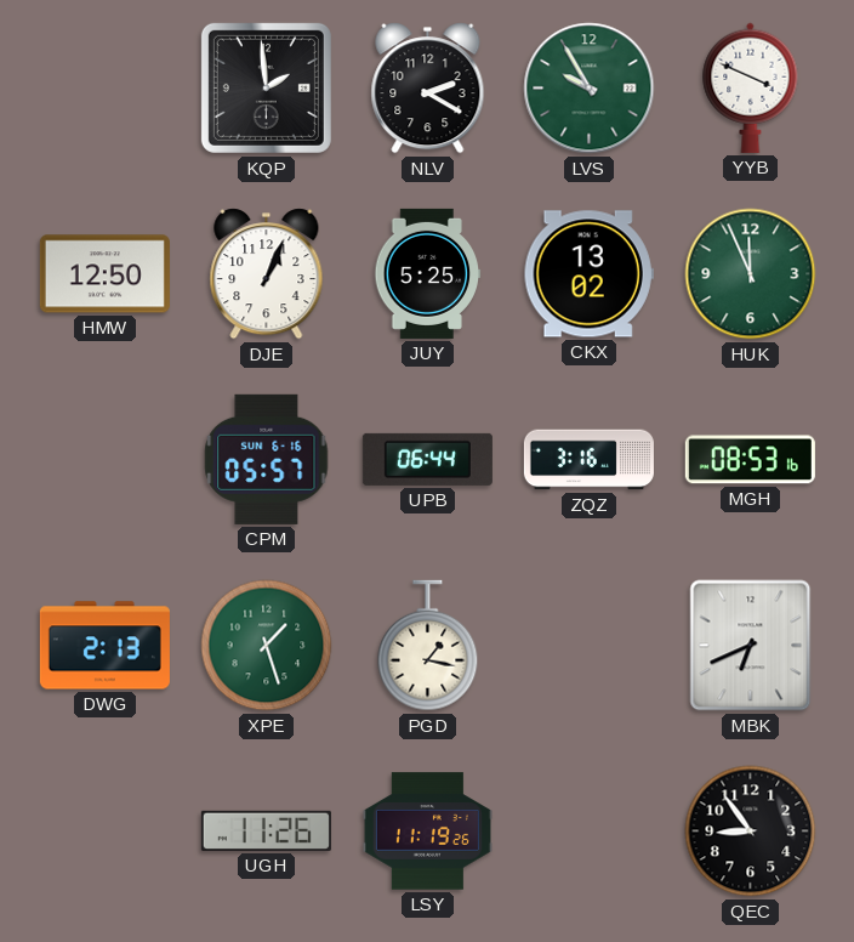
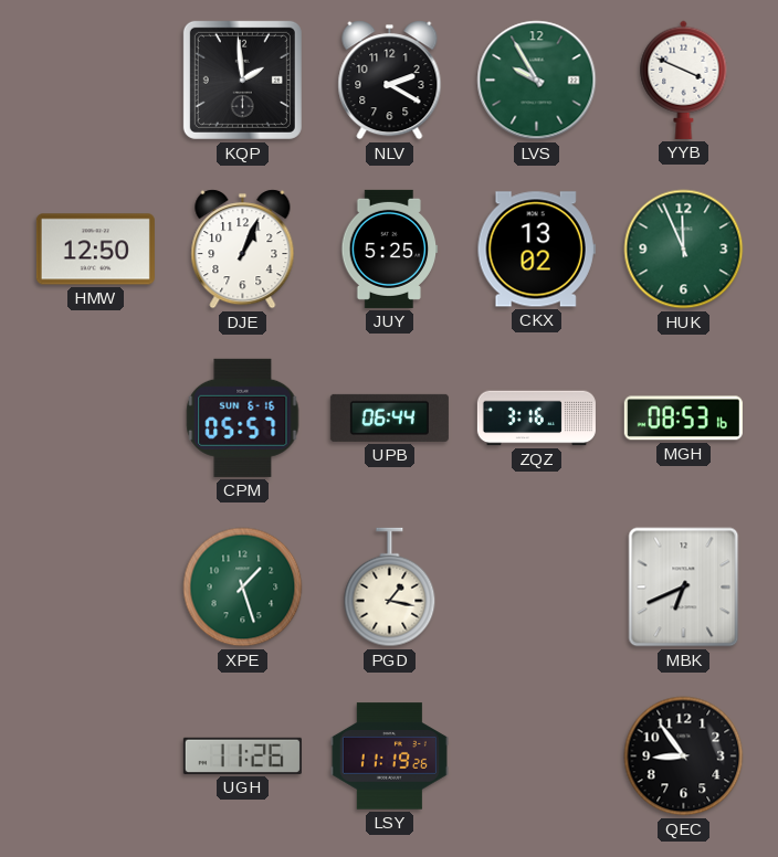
DWG: 2:13 -> none
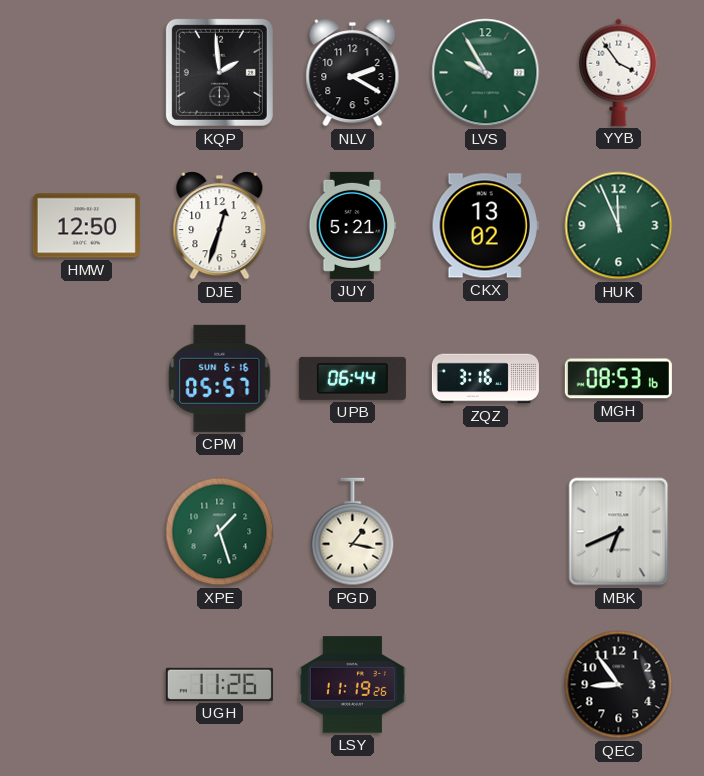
YYB: 3:49 -> 3:54
DJE: 1:04 -> 12:33
JUY: 5:25 -> 5:21
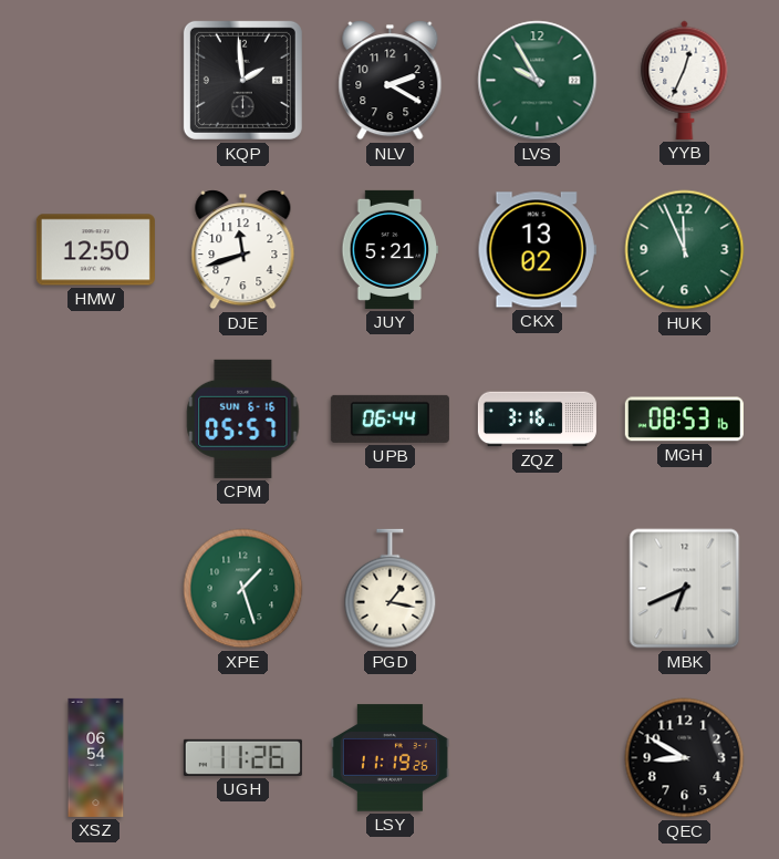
YYB: 3:54 -> 12:34
DJE: 12:33 -> 11:42
XSZ: none -> 06:54
QEC: 8:54 -> 8:50
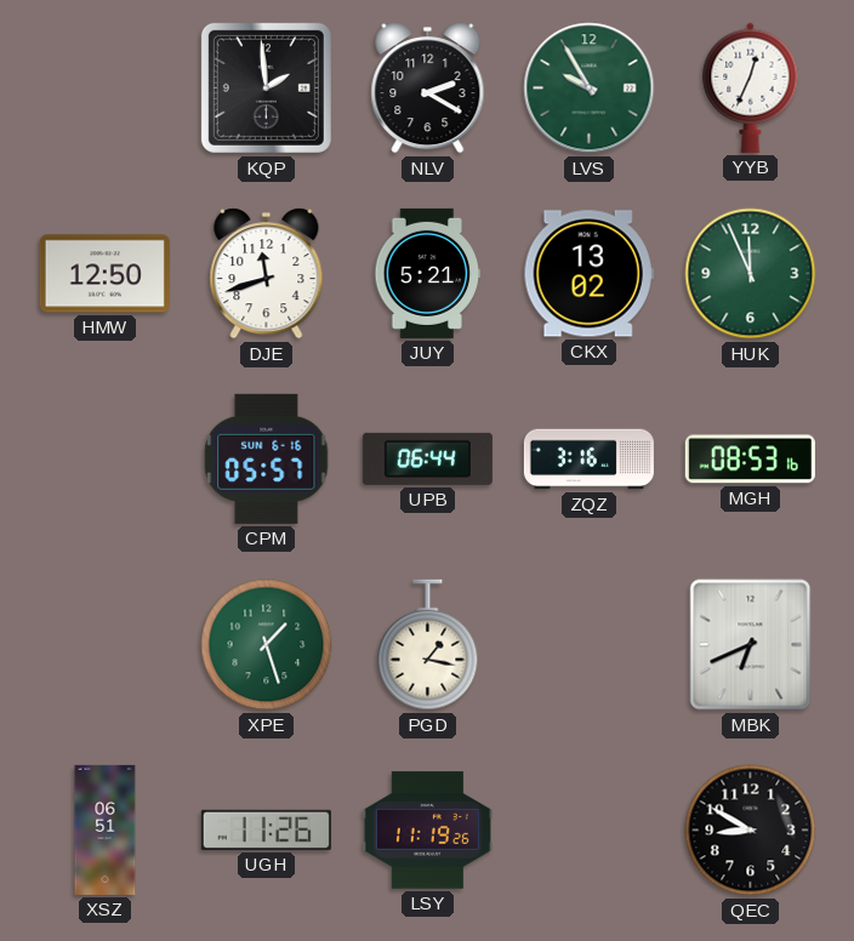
XSZ: 06:54 -> 06:51
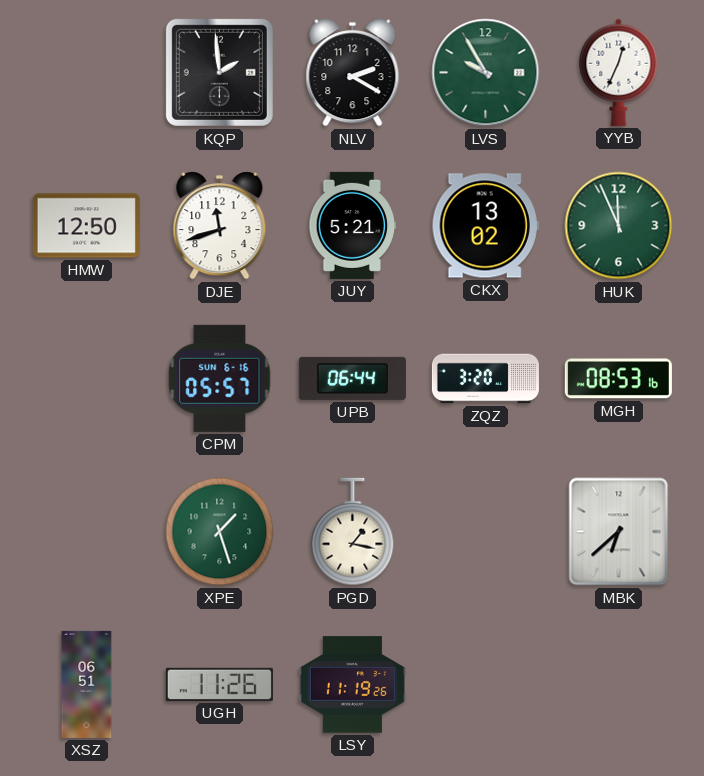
ZQZ: 3:16 -> 3:20
MBK: 6:41 -> 6:38
QEC: 8:50 -> none
